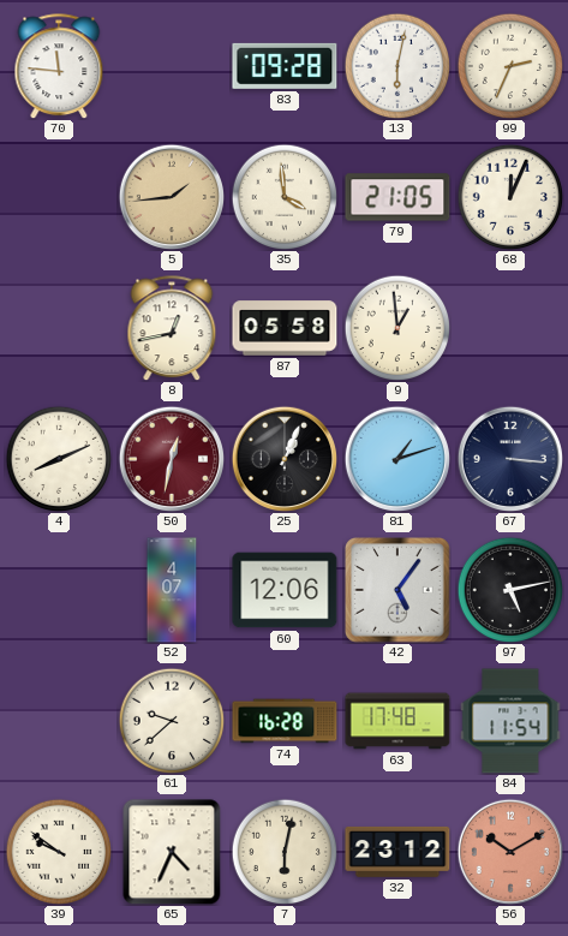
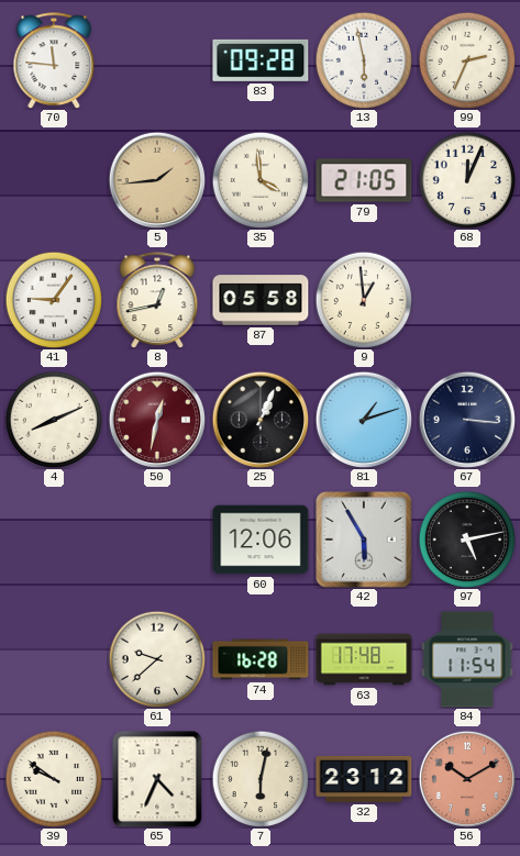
13: 6:02 -> 5:58
41: none -> 9:06
52: 4:07 -> none
42: 5:06 -> 5:55
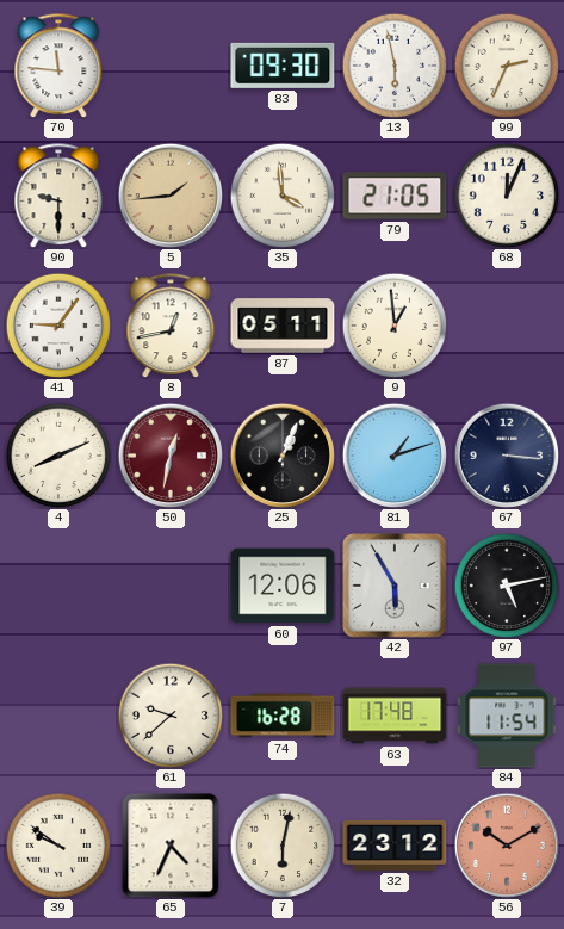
83: 09:28 -> 09:30
90: none -> 9:30
87: 05:58 -> 05:11
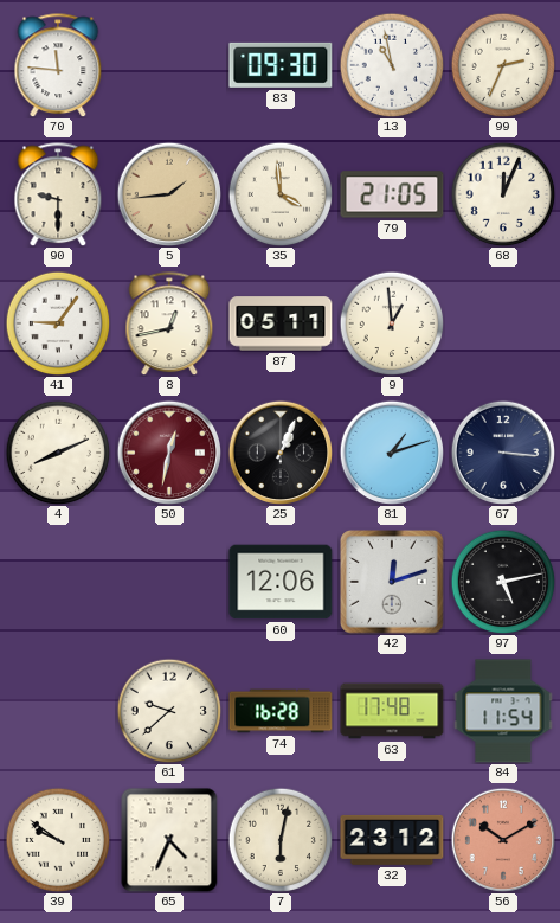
13: 5:58 -> 10:58
42: 5:55 -> 12:12
